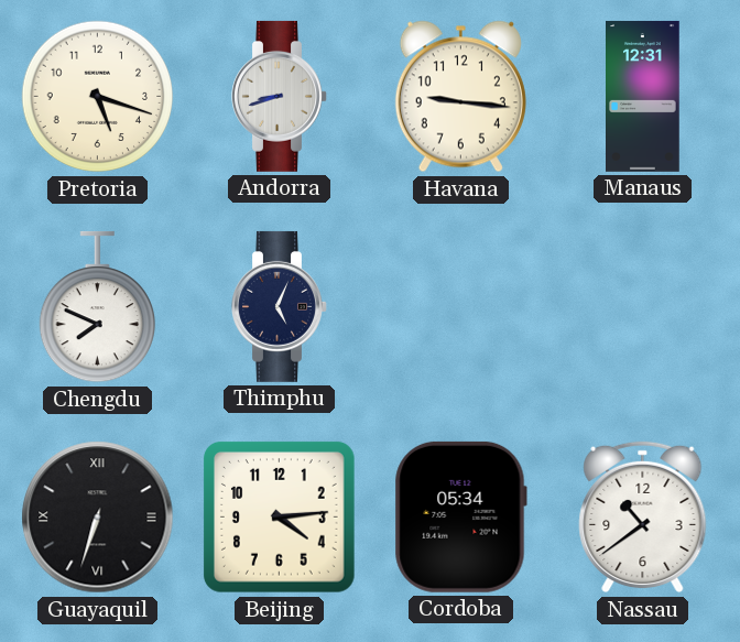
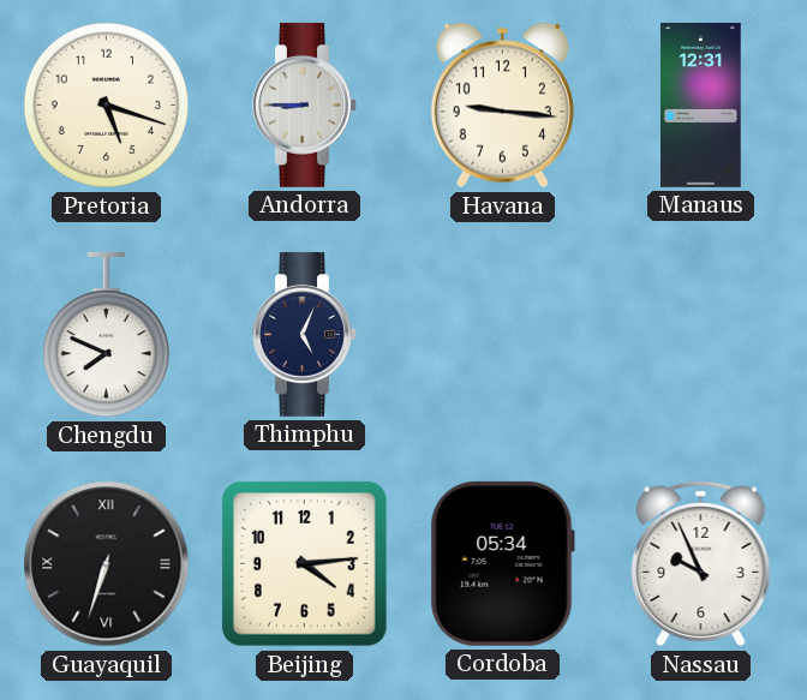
Andorra: 8:42 -> 8:45
Nassau: 10:39 -> 9:56
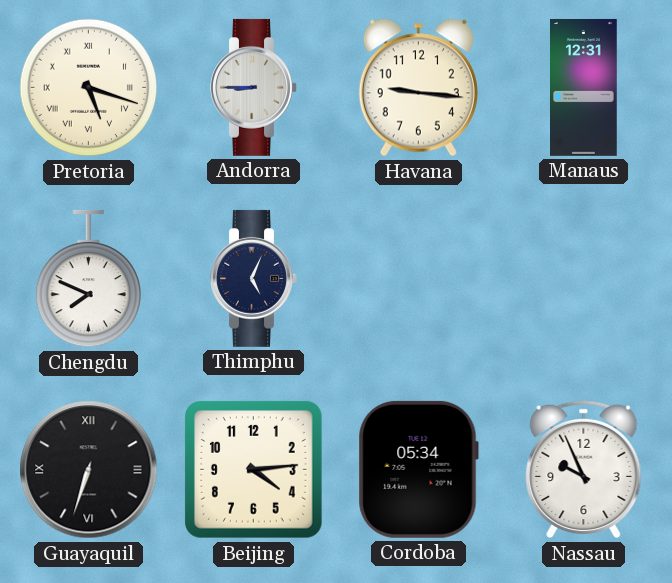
Pretoria numerals: Arabic -> Roman
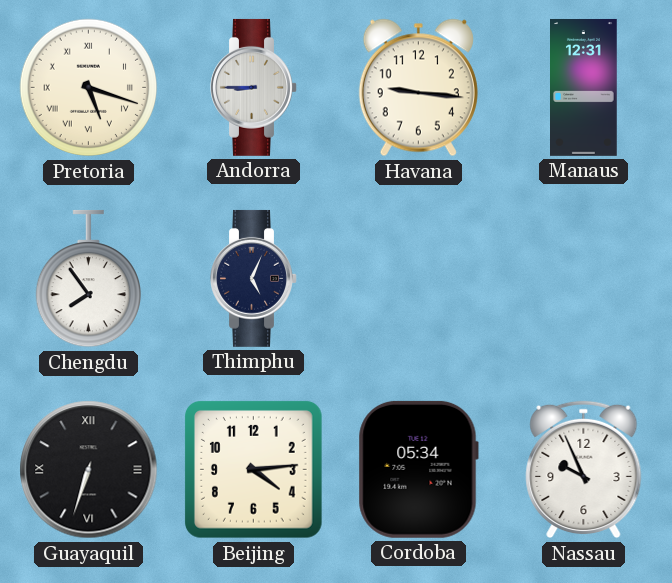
Chengdu: 7:49 -> 7:54
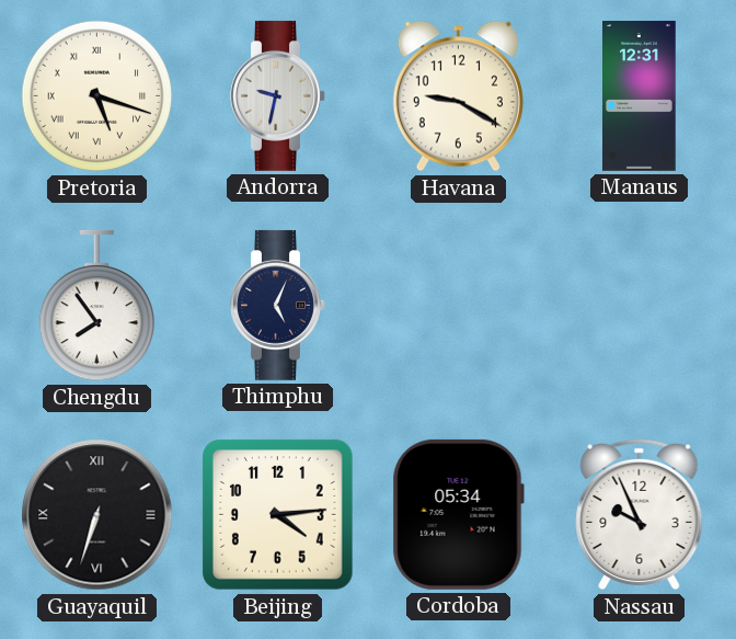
Andorra: 8:45 -> 9:32
Havana: 9:16 -> 9:20
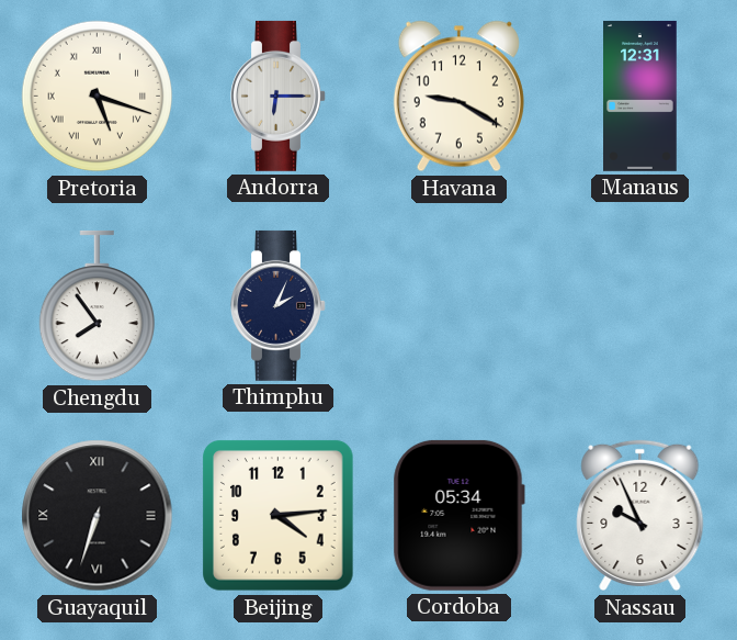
Andorra: 9:32 -> 6:15
Thimphu: 5:04 -> 2:04
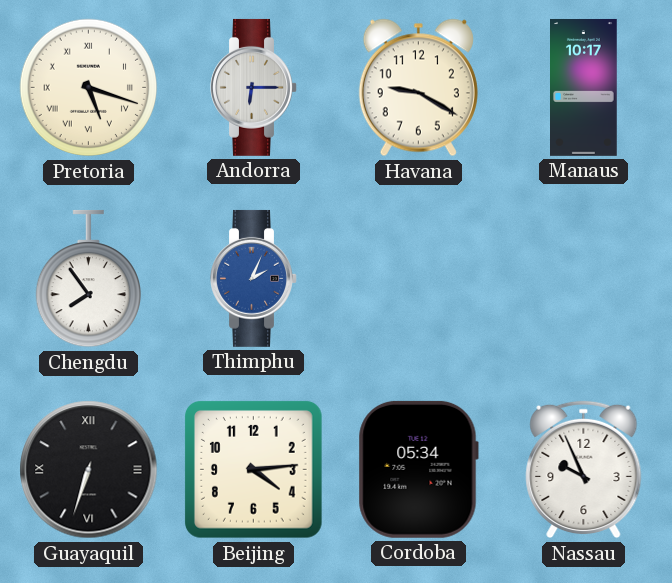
Manaus: 12:31 -> 10:17
Thimphu dial: navy -> blue
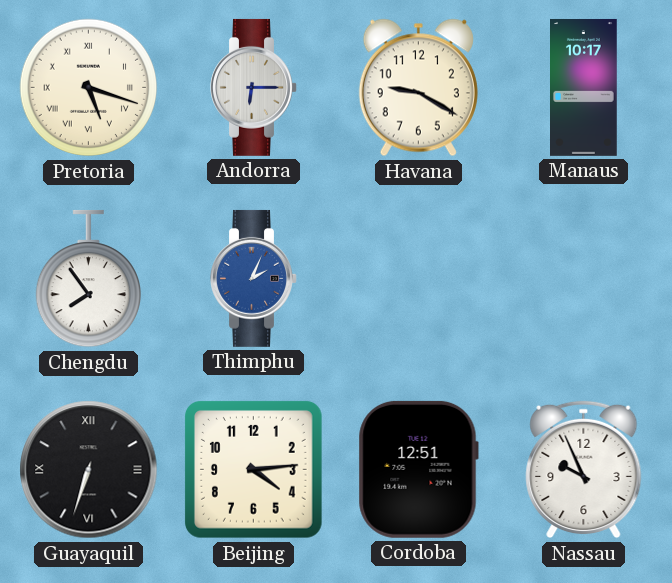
Cordoba: 05:34 -> 12:51
